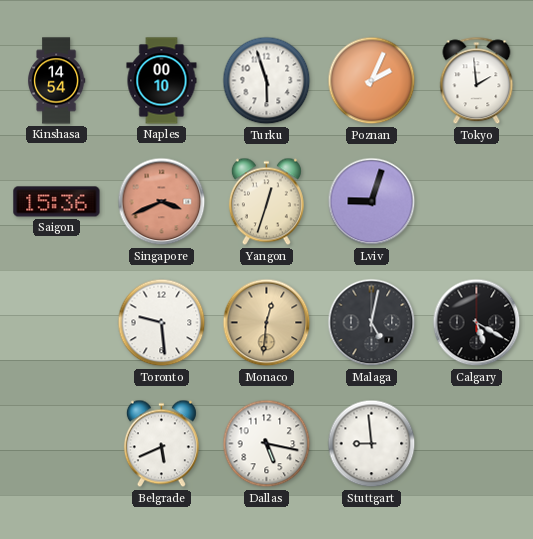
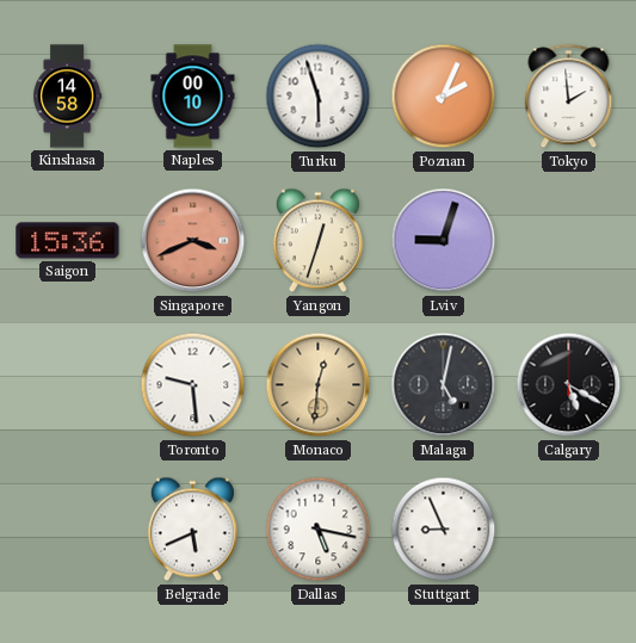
Kinshasa: 14:54 -> 14:58
Stuttgart: 8:59 -> 8:56
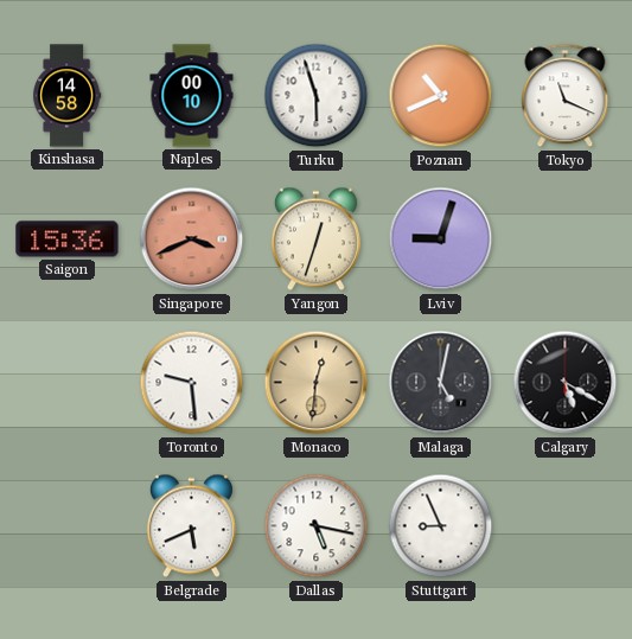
Poznan: 2:04 -> 10:41
Tokyo: 1:59 -> 11:19
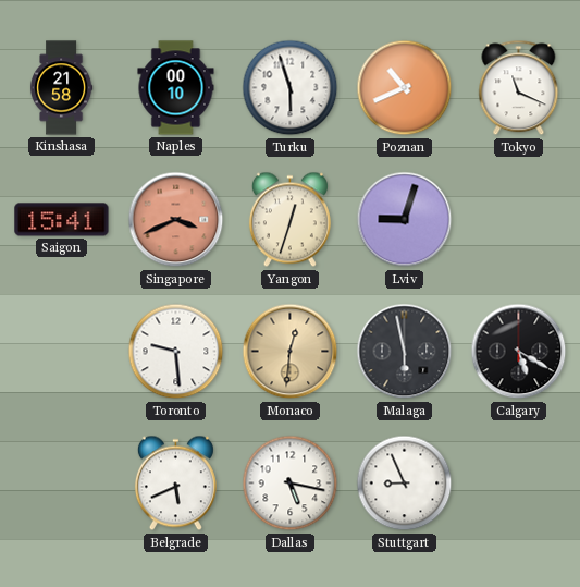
Kinshasa: 14:58 -> 21:58
Saigon: 15:36 -> 15:41
Malaga: 5:02 -> 5:58
